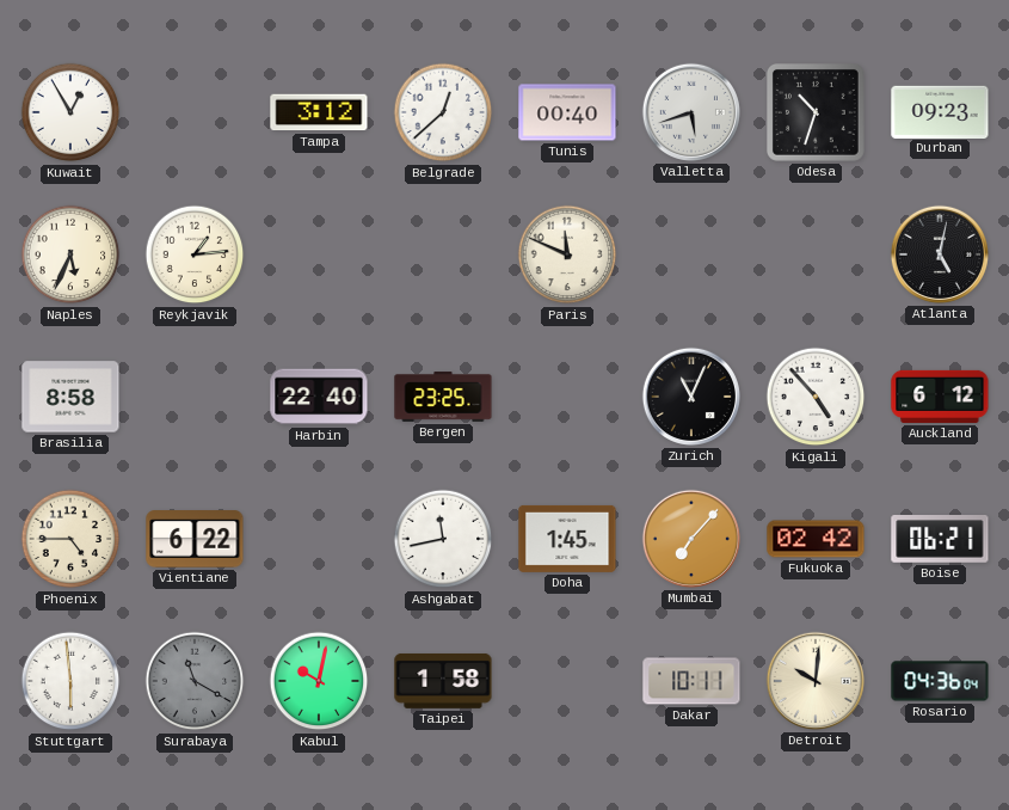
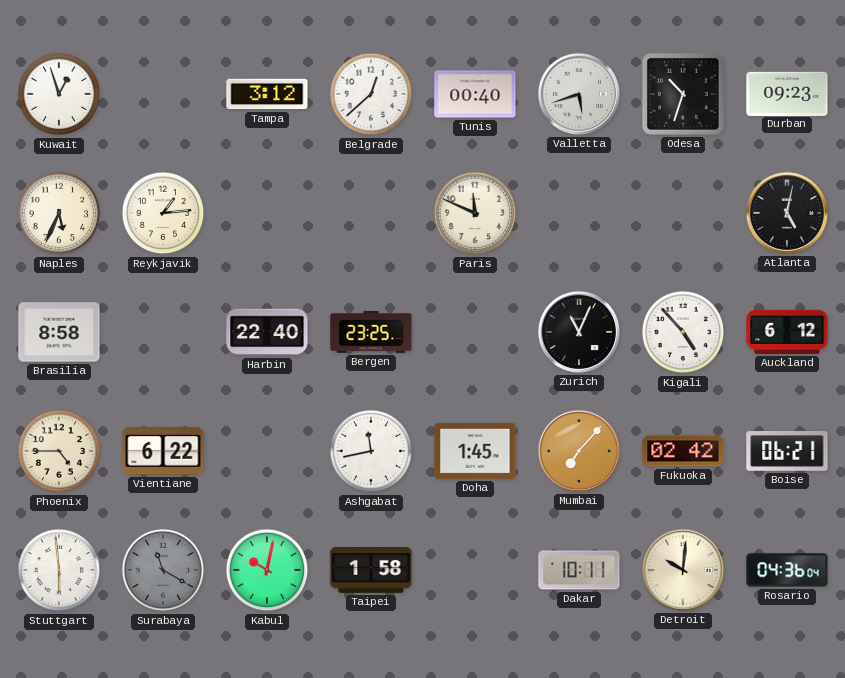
Kuwait: 12:55 -> 12:57
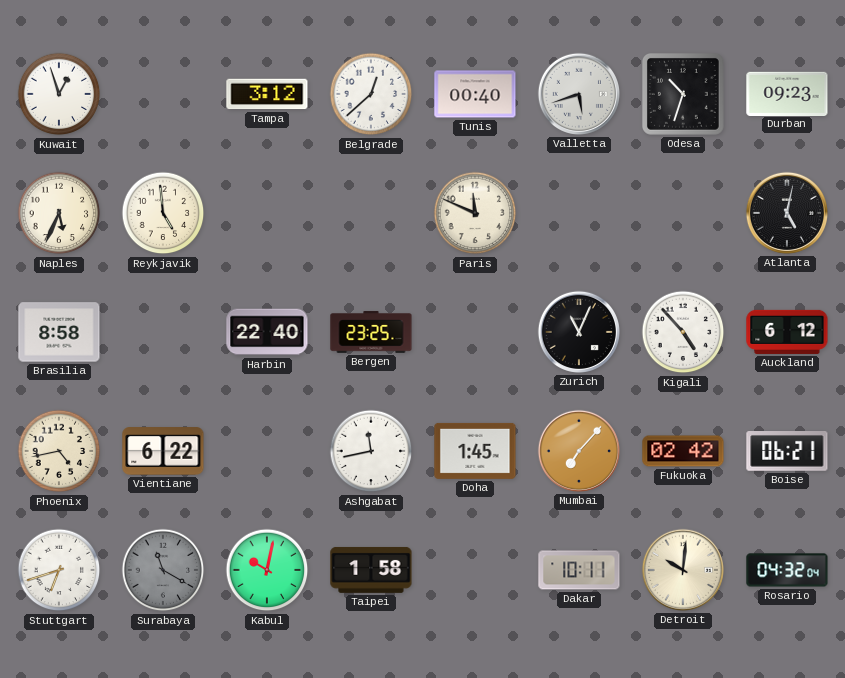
Reykjavik: 1:14 -> 4:59
Phoenix: 4:45 -> 4:43
Stuttgart: 5:59 -> 6:42
Rosario: 04:36 -> 04:32
